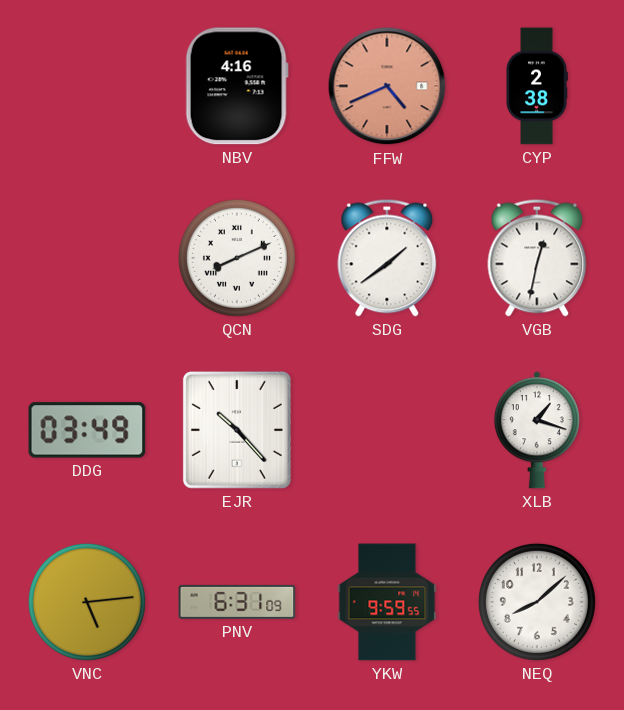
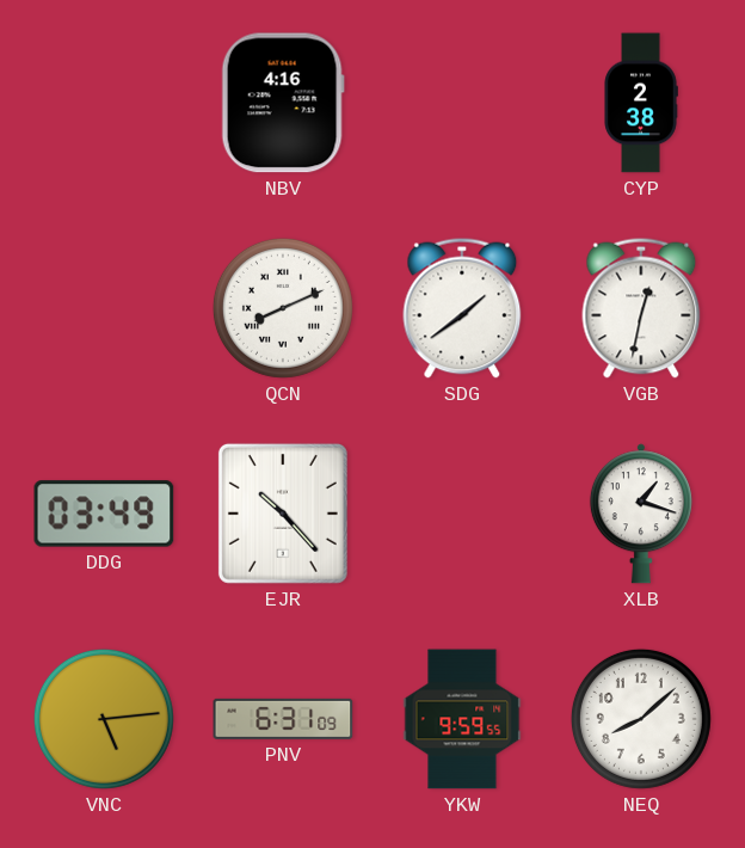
FFW: 4:41 -> none
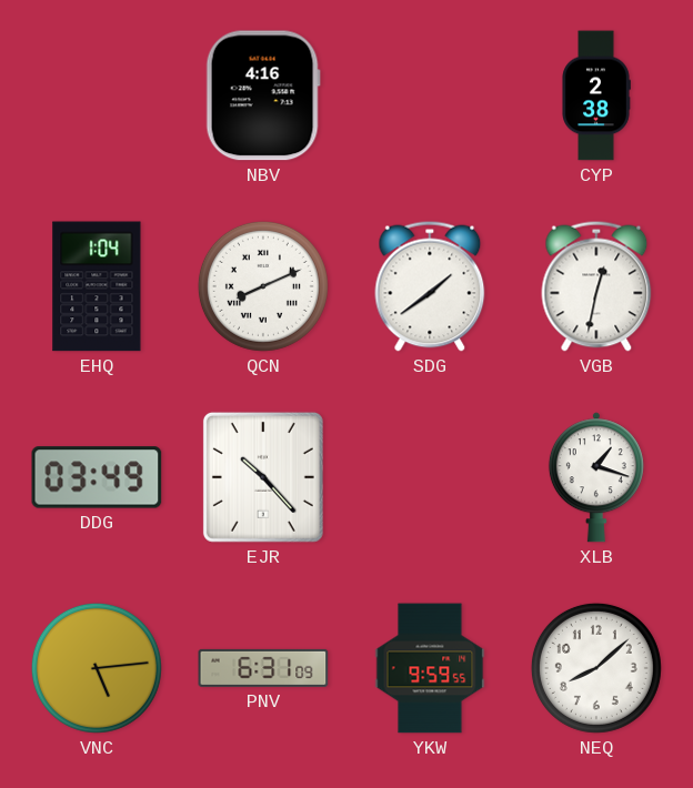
EHQ: none -> 1:04
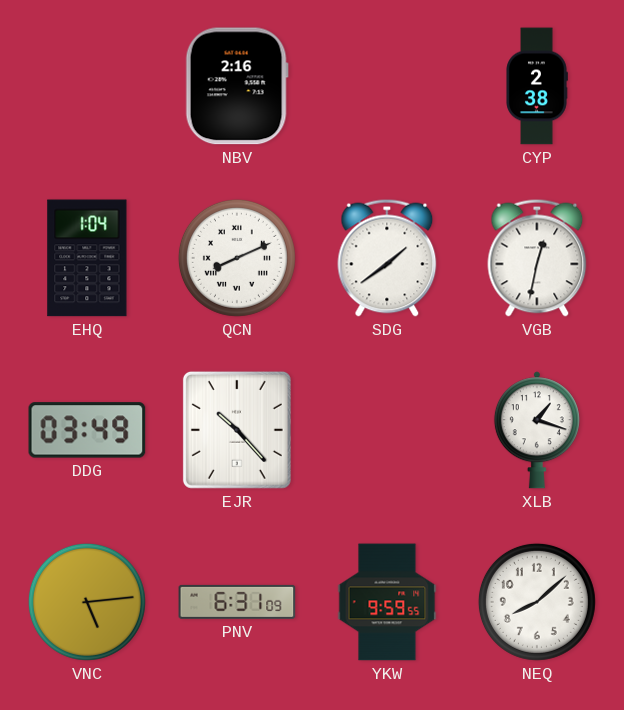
NBV: 4:16 -> 2:16
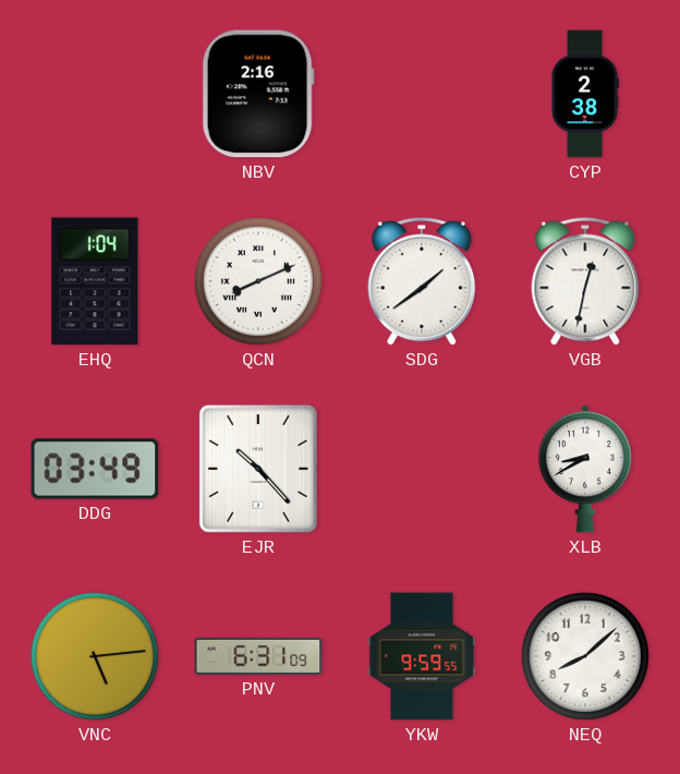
XLB: 1:18 -> 8:40
